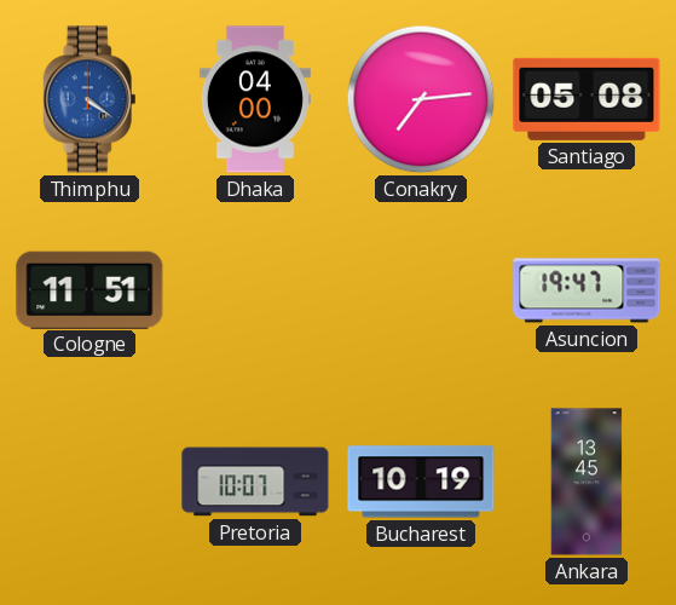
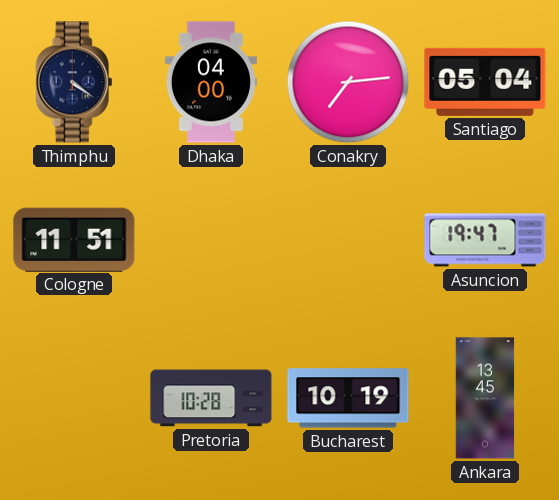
Thimphu dial: blue -> navy
Santiago: 05:08 -> 05:04
Pretoria: 10:07 -> 10:28
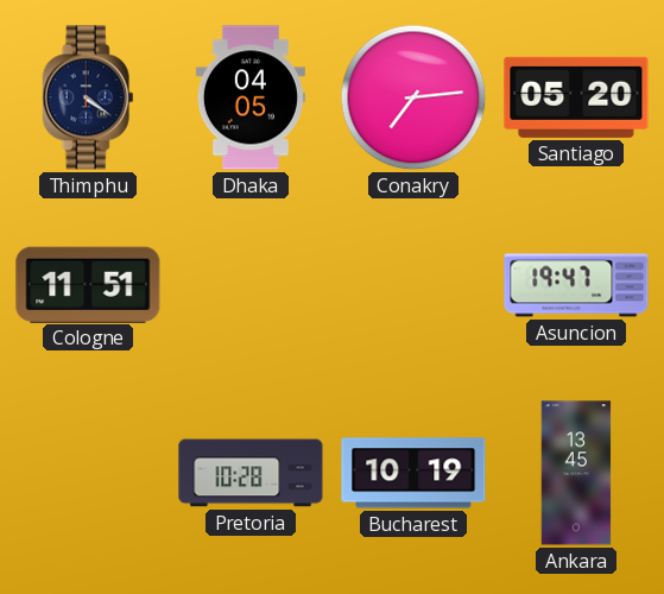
Dhaka: 04:00 -> 04:05
Santiago: 05:04 -> 05:20
